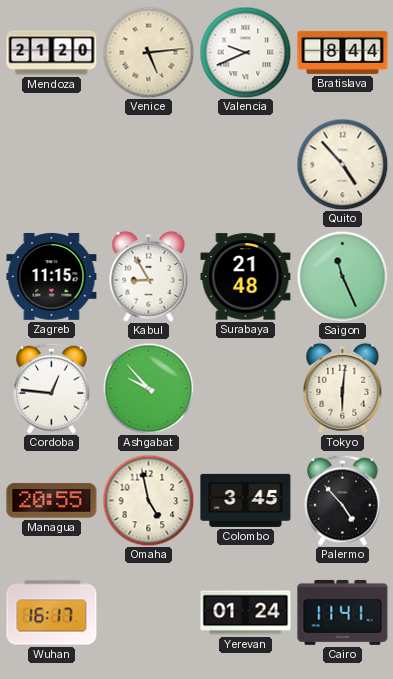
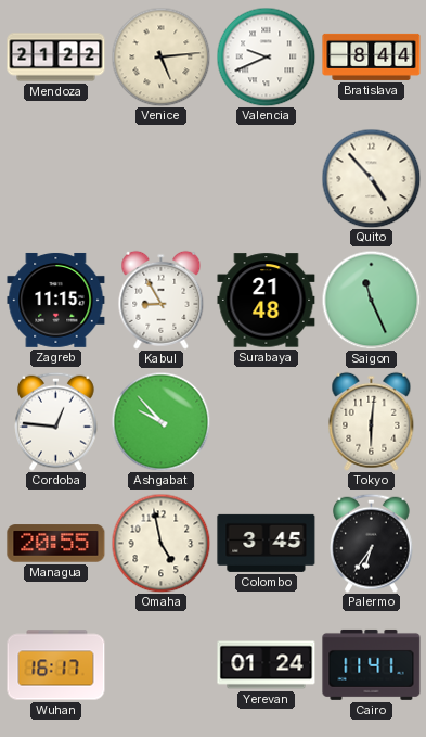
Mendoza: 21:20 -> 21:22
Palermo: 4:53 -> 6:36
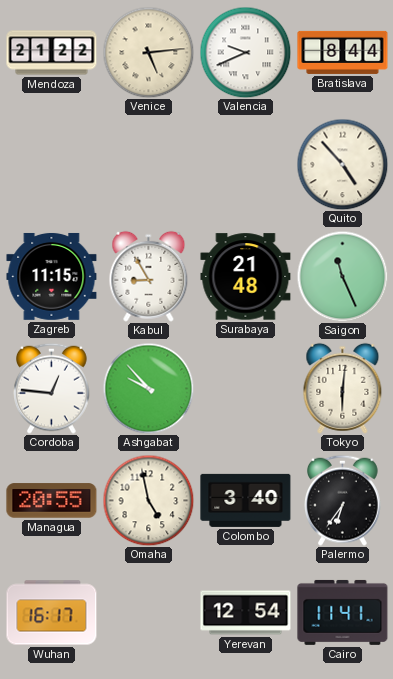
Colombo: 3:45 -> 3:40
Yerevan: 01:24 -> 12:54
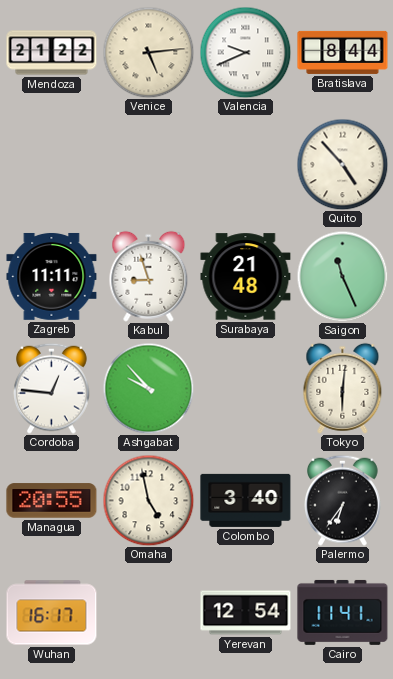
Zagreb: 11:15 -> 11:11
Kabul: 8:55 -> 8:57
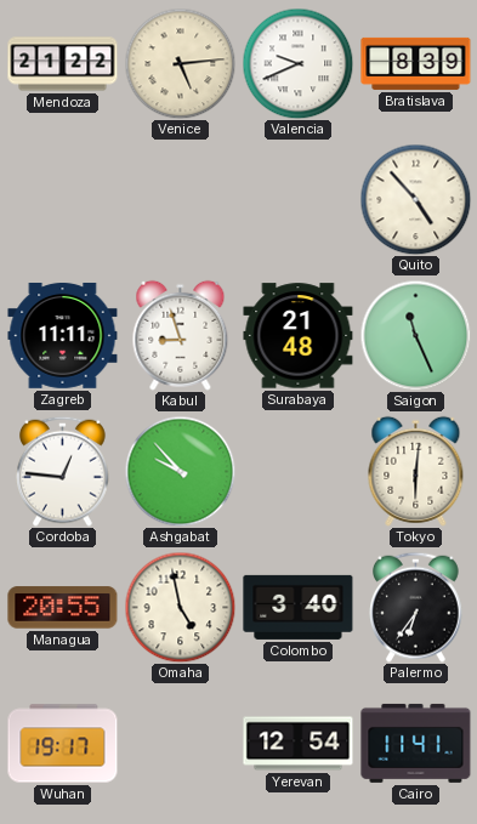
Bratislava: 8:44 -> 8:39
Wuhan: 16:17 -> 19:17
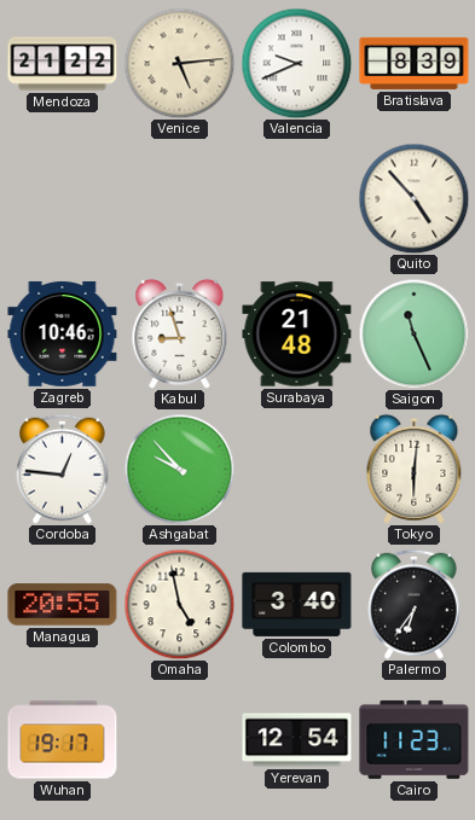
Zagreb: 11:11 -> 10:46
Cairo: 11:41 -> 11:23
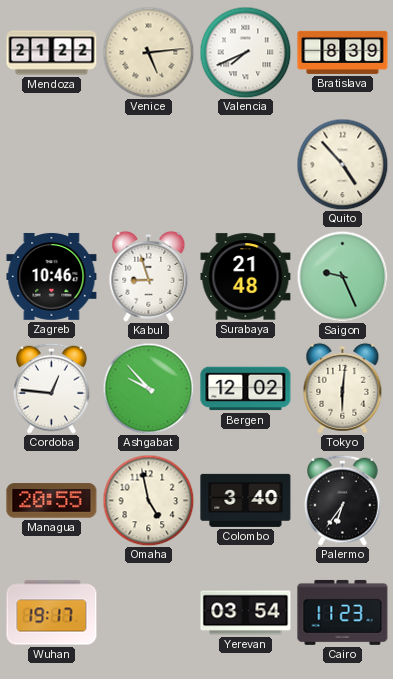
Valencia: 9:41 -> 7:41
Saigon: 11:26 -> 9:26
Bergen: none -> 12:02
Yerevan: 12:54 -> 03:54
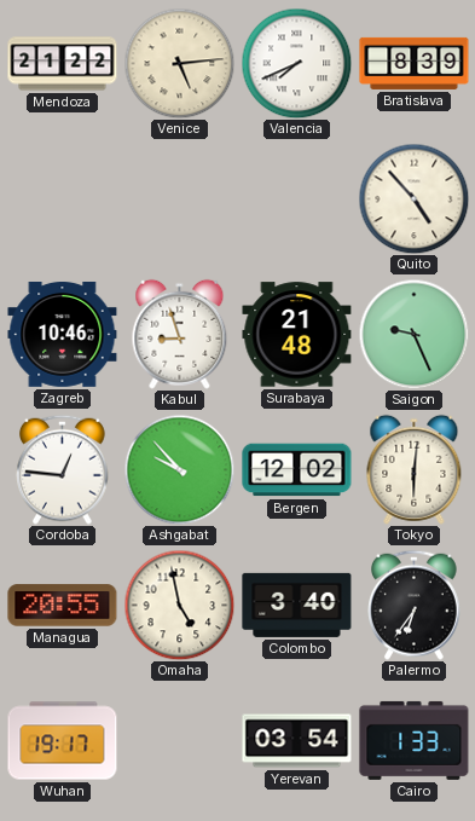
Cairo: 11:23 -> 1:33
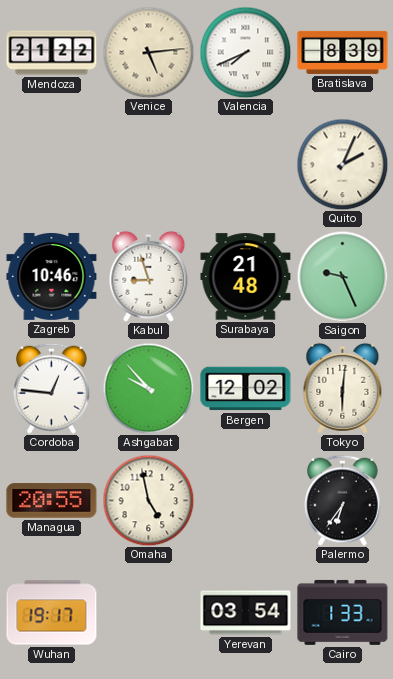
Quito: 4:53 -> 2:04
Colombo: 3:40 -> none
